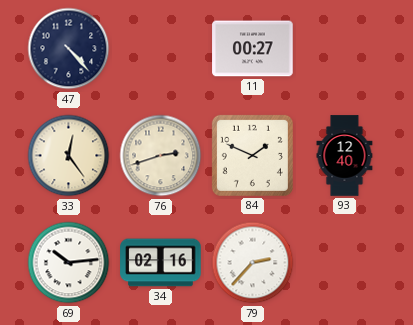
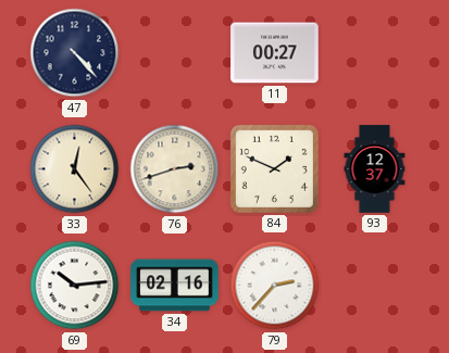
93: 12:40 -> 12:37
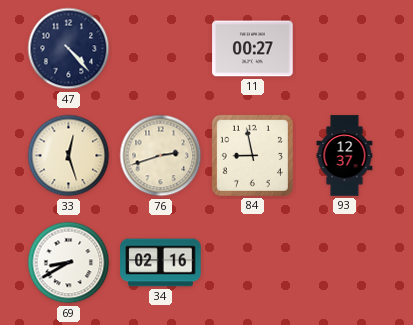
33: 12:24 -> 12:27
84: 1:49 -> 8:58
69: 10:14 -> 8:40
79: 2:37 -> none
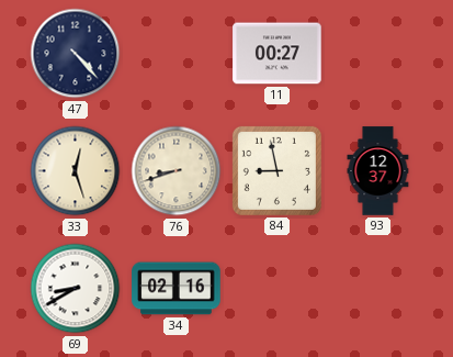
76: 2:42 -> 8:42
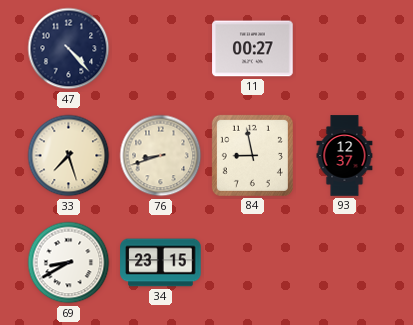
33: 12:27 -> 7:27
34: 02:16 -> 23:15
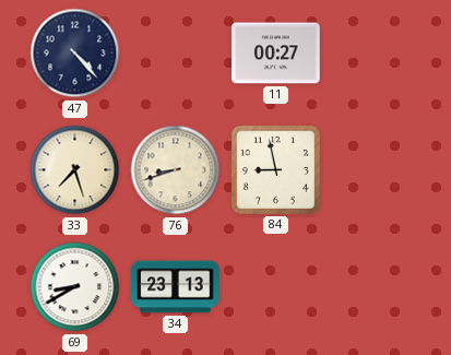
93: 12:37 -> none
34: 23:15 -> 23:13
